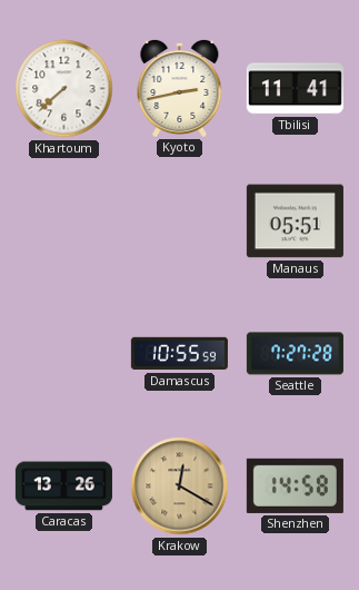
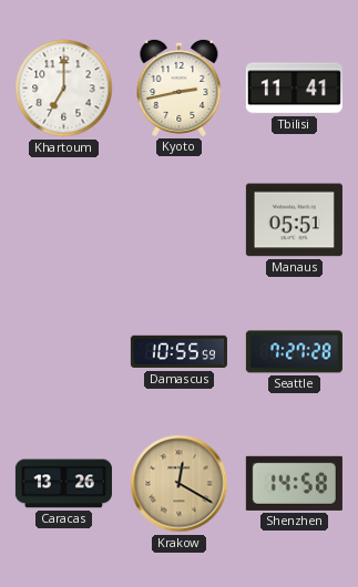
Khartoum: 7:38 -> 7:00
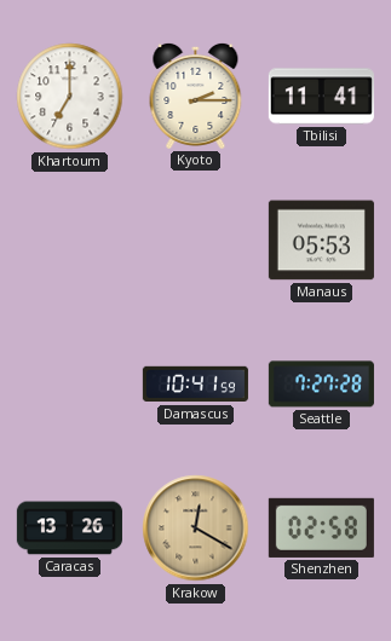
Kyoto: 2:43 -> 2:15
Manaus: 05:51 -> 05:53
Damascus: 10:55 -> 10:41
Shenzhen: 14:58 -> 02:58
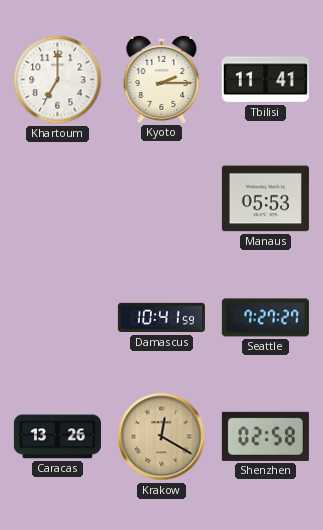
Seattle: 7:27:28 -> 7:27:27
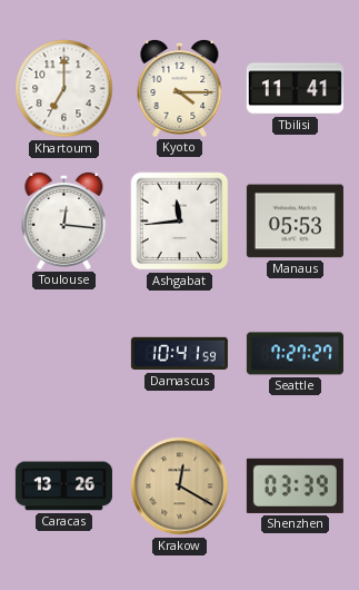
Kyoto: 2:15 -> 4:15
Toulouse: none -> 12:16
Ashgabat: none -> 11:44
Shenzhen: 02:58 -> 03:39
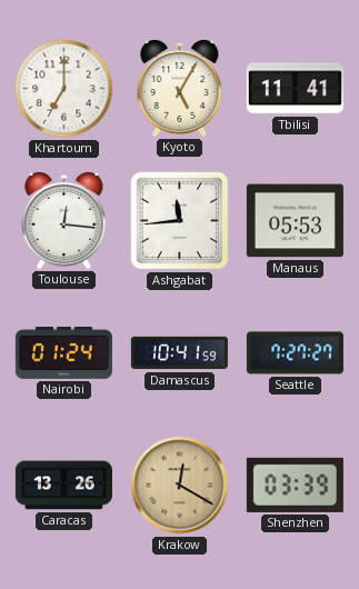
Kyoto: 4:15 -> 5:05
Nairobi: none -> 01:24
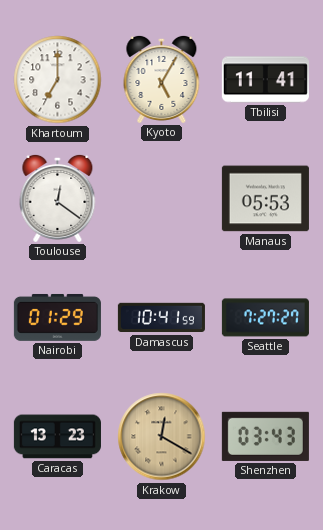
Toulouse: 12:16 -> 12:21
Ashgabat: 11:44 -> none
Nairobi: 01:24 -> 01:29
Caracas: 13:26 -> 13:23
Shenzhen: 03:39 -> 03:43
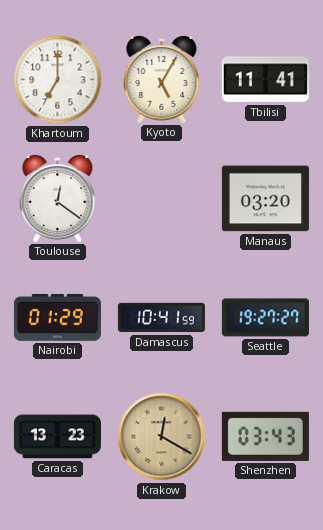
Manaus: 05:53 -> 03:20
Seattle: 7:27 -> 19:27
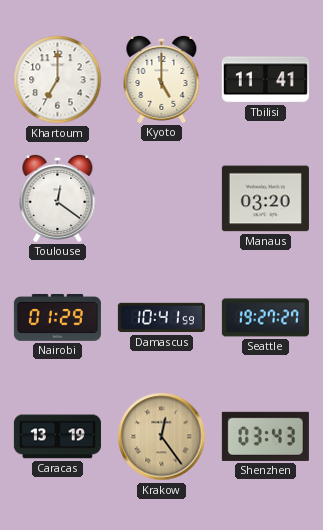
Kyoto: 5:05 -> 5:00
Caracas: 13:23 -> 13:19
Krakow: 12:20 -> 12:24
